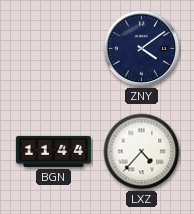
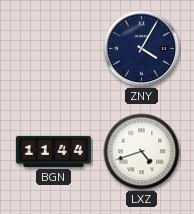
ZNY: 4:09 -> 4:05
LXZ: 4:37 -> 4:42
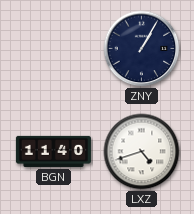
ZNY: 4:05 -> 1:05
BGN: 11:44 -> 11:40
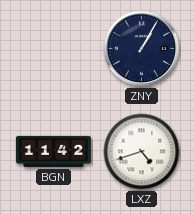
BGN: 11:40 -> 11:42
